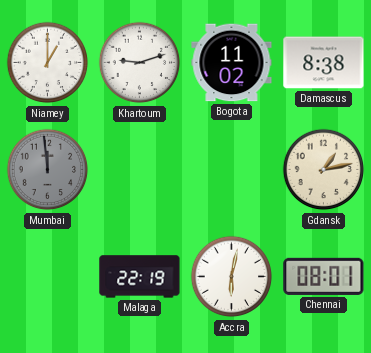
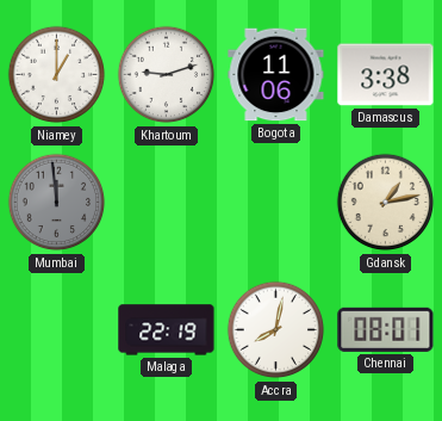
Bogota: 11:02 -> 11:06
Damascus: 8:38 -> 3:38
Accra: 6:02 -> 8:02
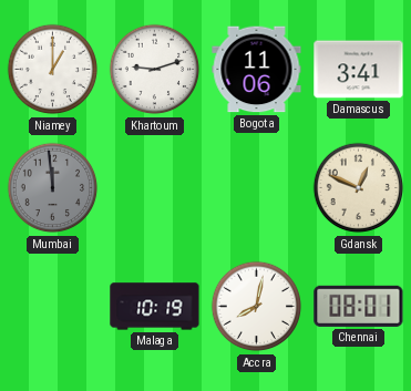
Damascus: 3:38 -> 3:41
Gdansk: 1:13 -> 12:49
Malaga: 22:19 -> 10:19
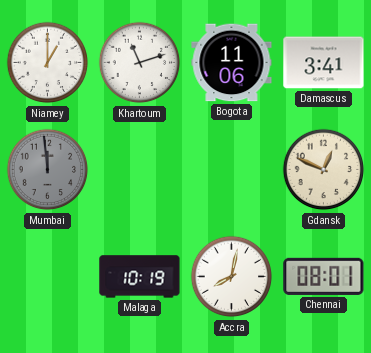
Khartoum: 9:12 -> 11:12
